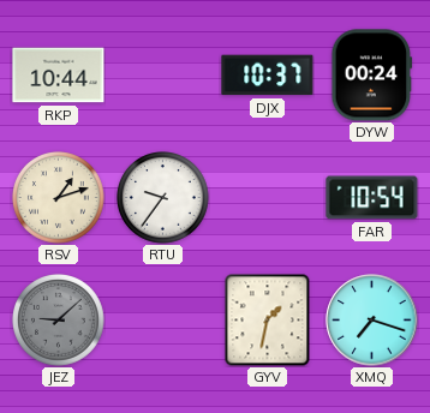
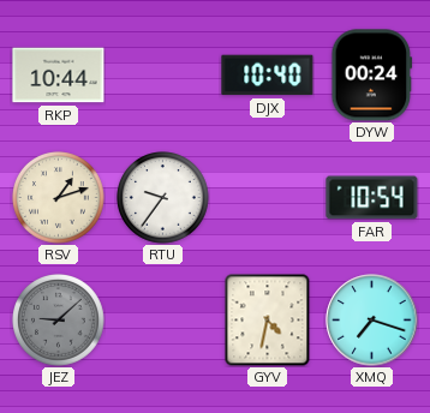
DJX: 10:37 -> 10:40
GYV: 1:32 -> 4:32
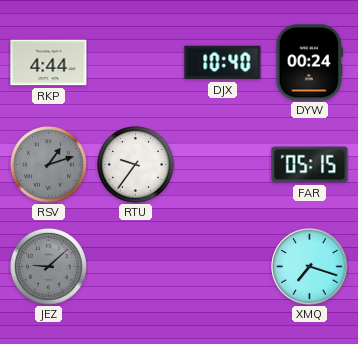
RKP: 10:44 -> 4:44
RSV dial: cream -> grey
FAR: 10:54 -> 05:15
GYV: 4:32 -> none
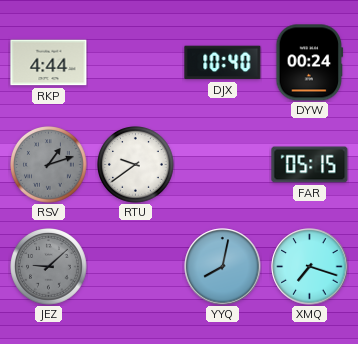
RTU: 9:36 -> 9:39
YYQ: none -> 8:02
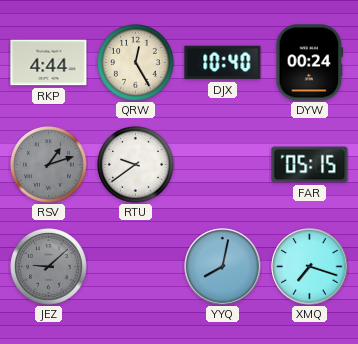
QRW: none -> 12:25
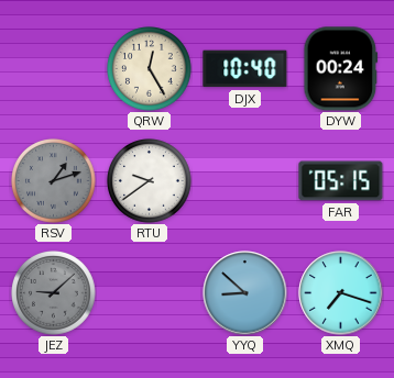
RKP: 4:44 -> none
YYQ: 8:02 -> 8:52
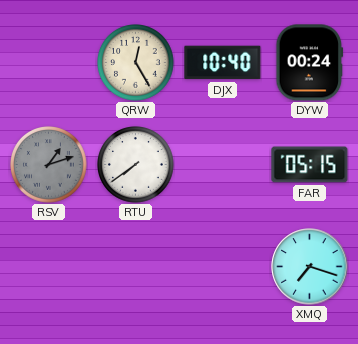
RTU: 9:39 -> 7:39
JEZ: 9:08 -> none
YYQ: 8:52 -> none
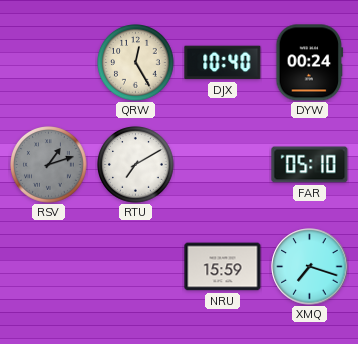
RTU: 7:39 -> 7:10
FAR: 05:15 -> 05:10
NRU: none -> 15:59
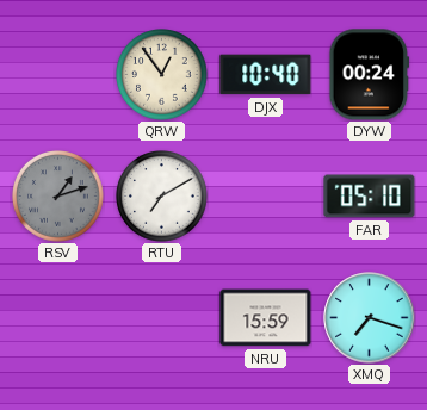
QRW: 12:25 -> 12:54
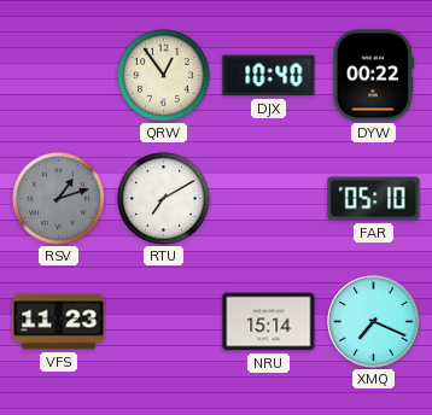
DYW: 00:24 -> 00:22
VFS: none -> 11:23
NRU: 15:59 -> 15:14
XMQ: 7:18 -> 7:19
